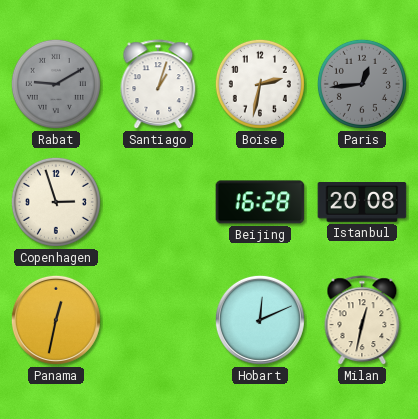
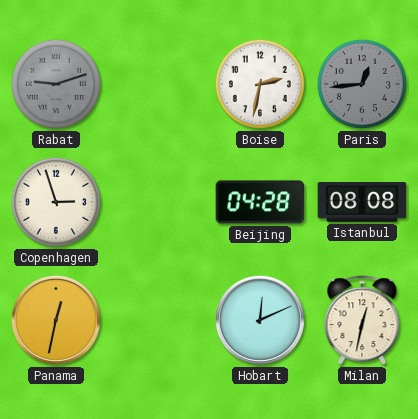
Rabat: 9:10 -> 9:12
Santiago: 1:03 -> none
Beijing: 16:28 -> 04:28
Istanbul: 20:08 -> 08:08
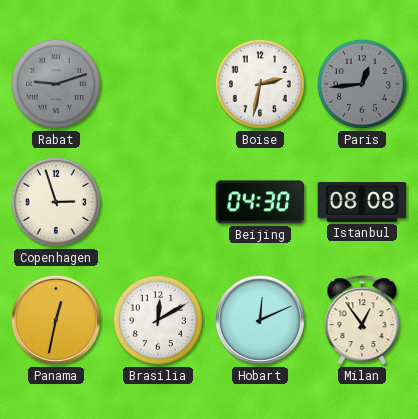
Beijing: 04:28 -> 04:30
Brasilia: none -> 12:10
Milan: 12:32 -> 12:54
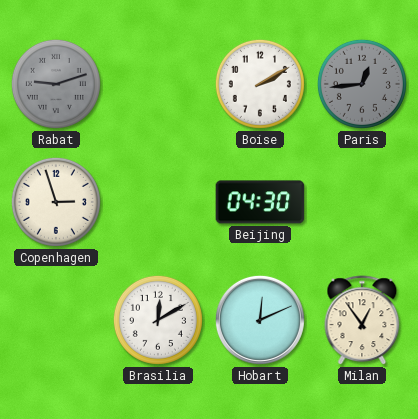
Boise: 2:32 -> 2:10
Istanbul: 08:08 -> none
Panama: 12:32 -> none
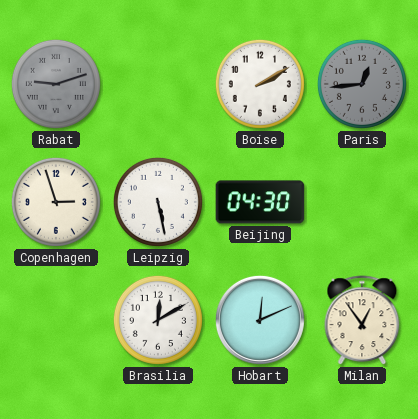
Leipzig: none -> 5:28
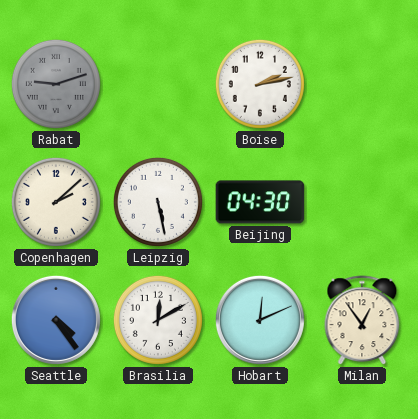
Boise: 2:10 -> 2:13
Paris: 12:44 -> none
Copenhagen: 2:57 -> 2:08
Seattle: none -> 4:24
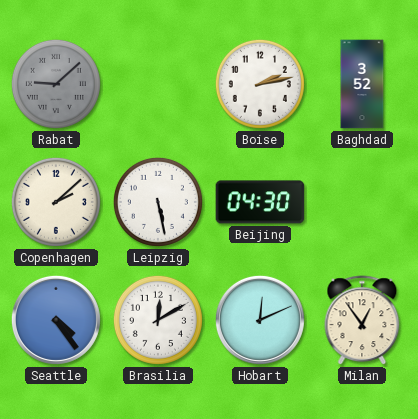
Rabat: 9:12 -> 9:08
Baghdad: none -> 3:52
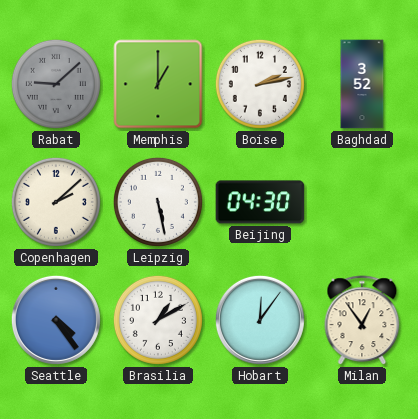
Memphis: none -> 1:00
Brasilia: 12:10 -> 1:10
Hobart: 12:11 -> 12:06
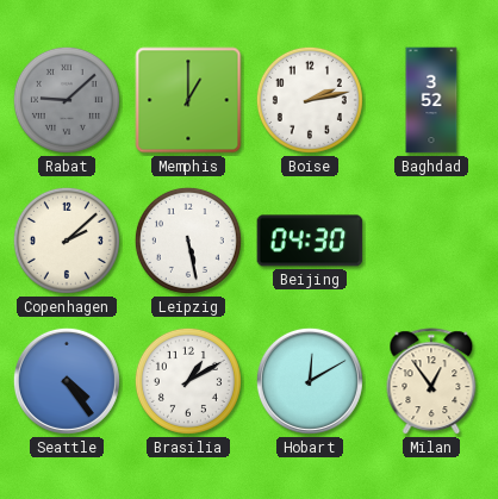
Hobart: 12:06 -> 12:10
